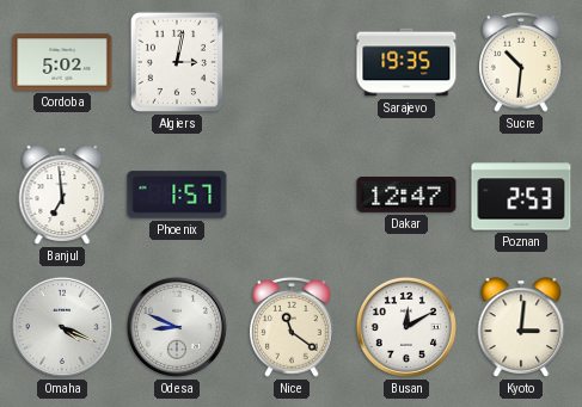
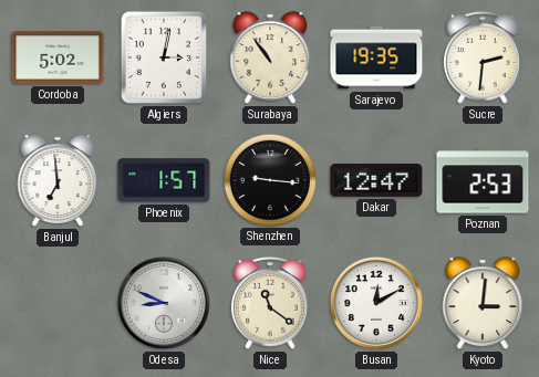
Surabaya: none -> 10:54
Sucre: 10:31 -> 2:31
Shenzhen: none -> 9:16
Omaha: 4:19 -> none
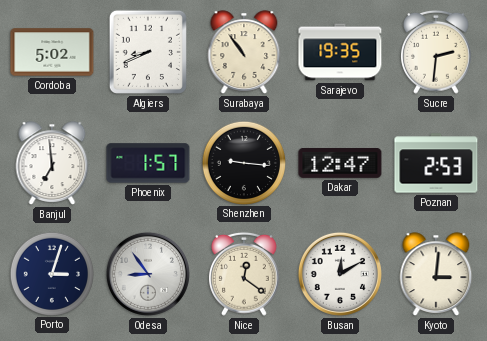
Algiers: 3:02 -> 8:41
Porto: none -> 3:03
Odesa: 8:49 -> 8:54
Nice: 11:21 -> 12:21
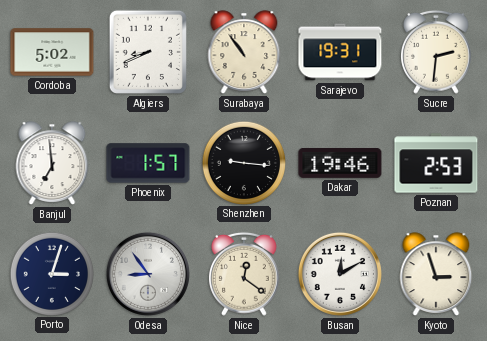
Sarajevo: 19:35 -> 19:31
Dakar: 12:47 -> 19:46
Kyoto: 3:01 -> 2:57
